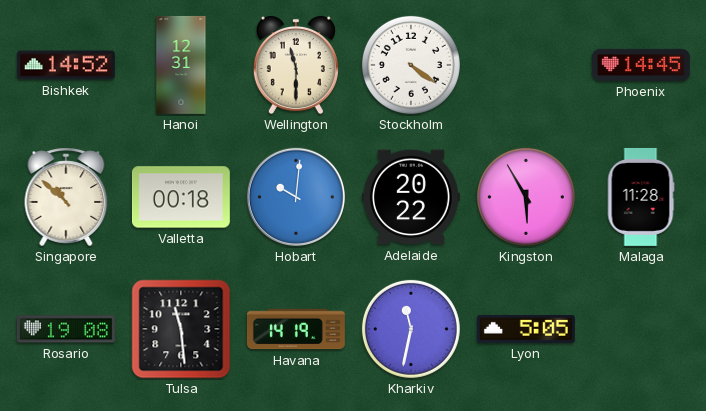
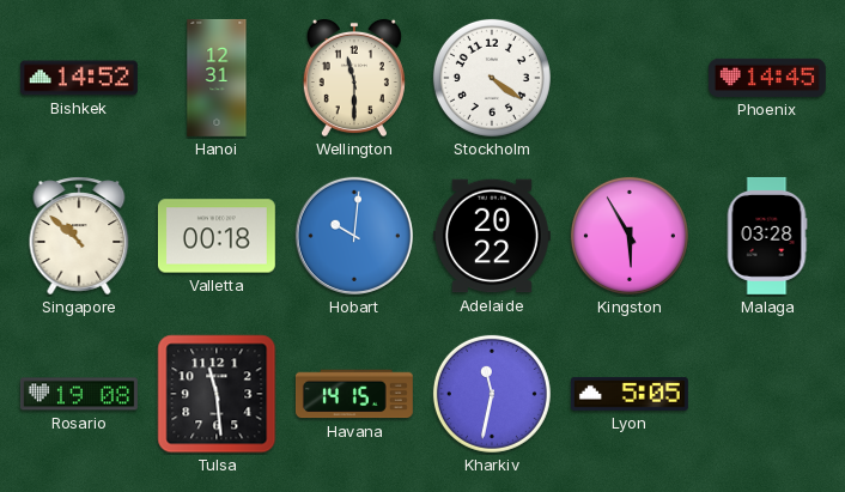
Malaga: 11:28 -> 03:28
Havana: 14:19 -> 14:15
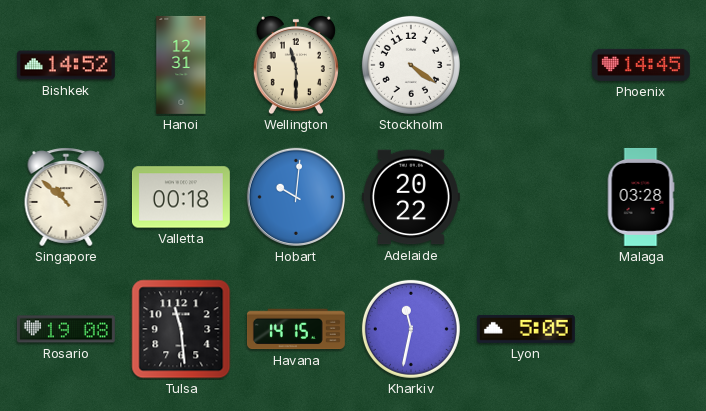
Kingston: 5:55 -> none
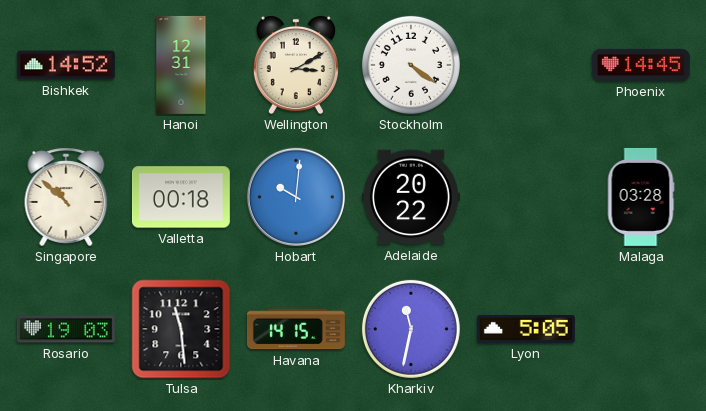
Wellington: 11:30 -> 3:10
Rosario: 19:08 -> 19:03
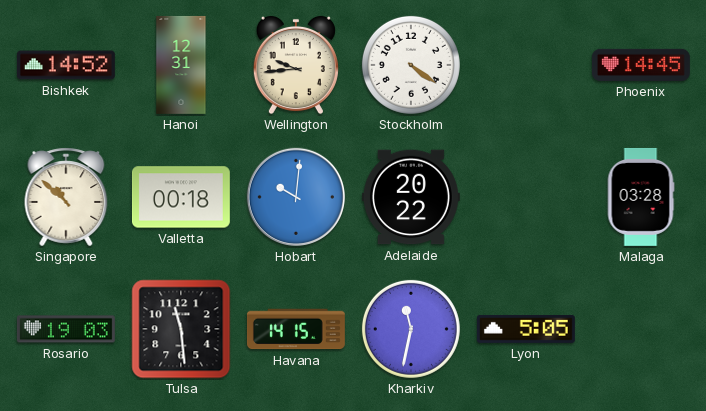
Wellington: 3:10 -> 9:44
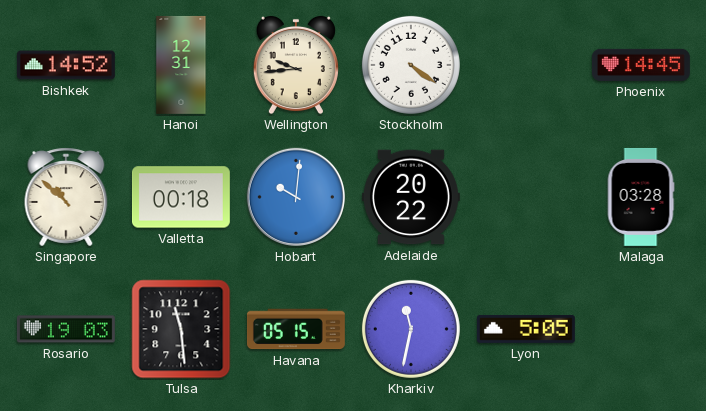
Havana: 14:15 -> 05:15
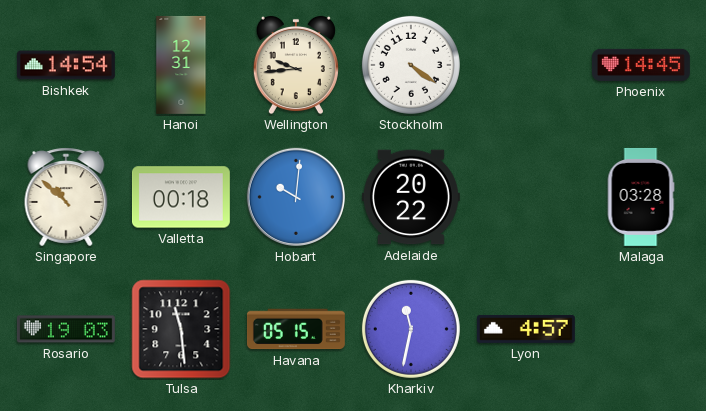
Bishkek: 14:52 -> 14:54
Lyon: 5:05 -> 4:57
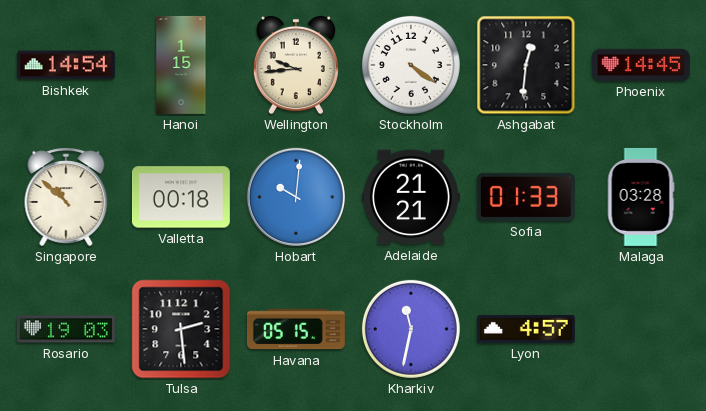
Hanoi: 12:31 -> 1:15
Ashgabat: none -> 12:31
Adelaide: 20:22 -> 21:21
Sofia: none -> 01:33
Tulsa: 11:29 -> 2:29
